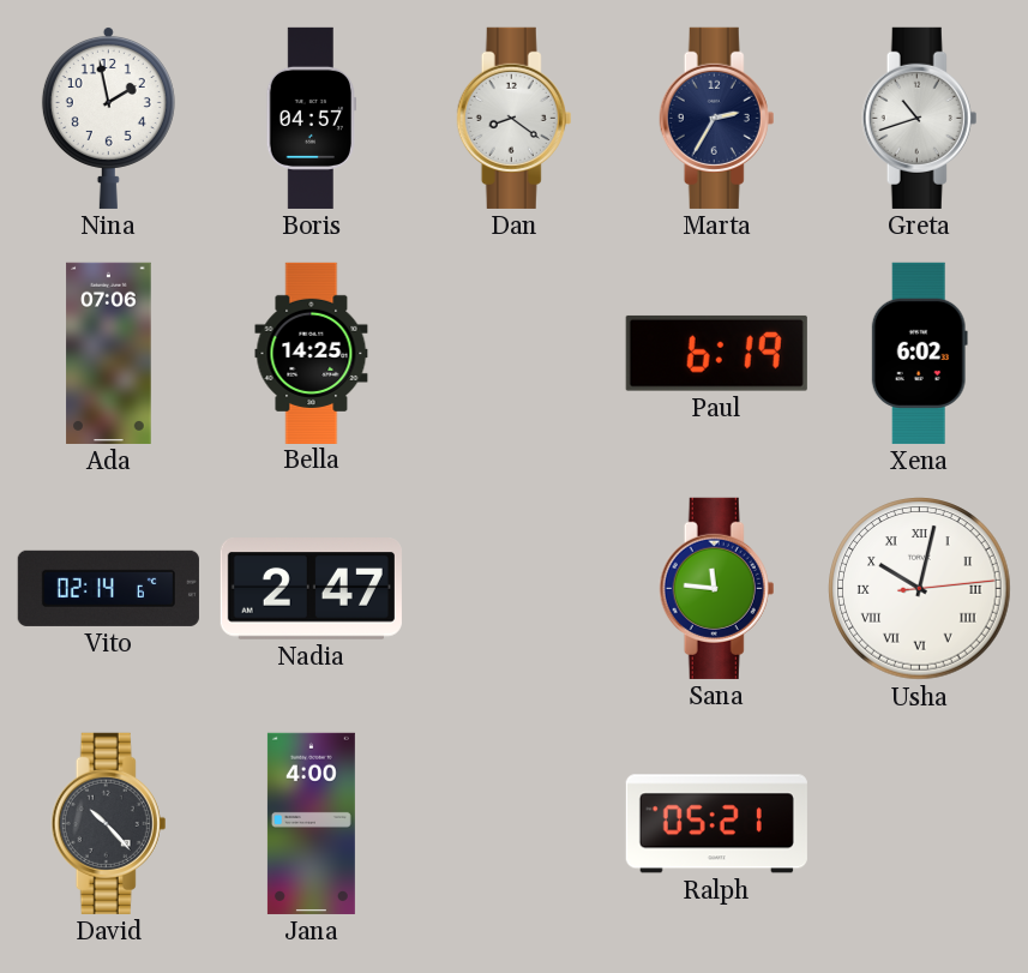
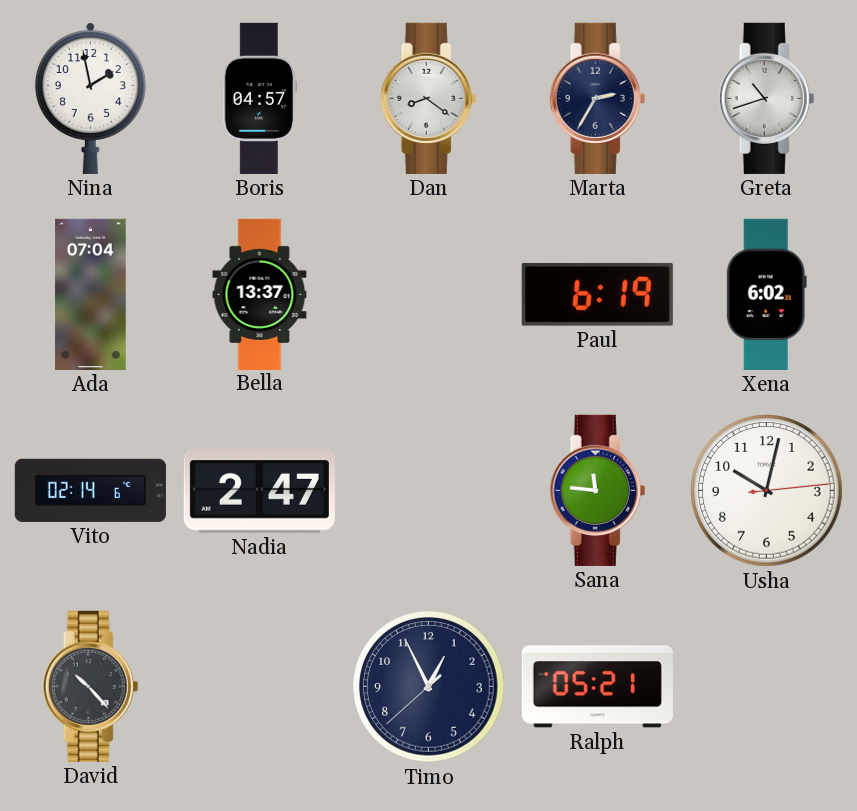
Ada: 07:06 -> 07:04
Bella: 14:25 -> 13:37
Usha numerals: Roman -> Arabic
Jana: 4:00 -> none
Timo: none -> 12:55
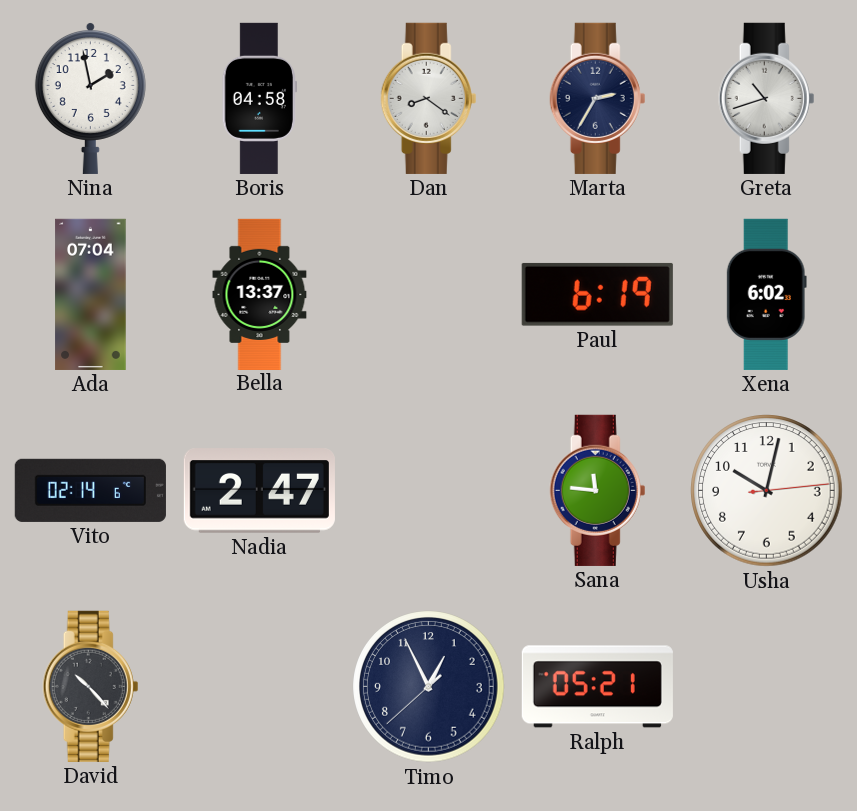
Boris: 04:57 -> 04:58
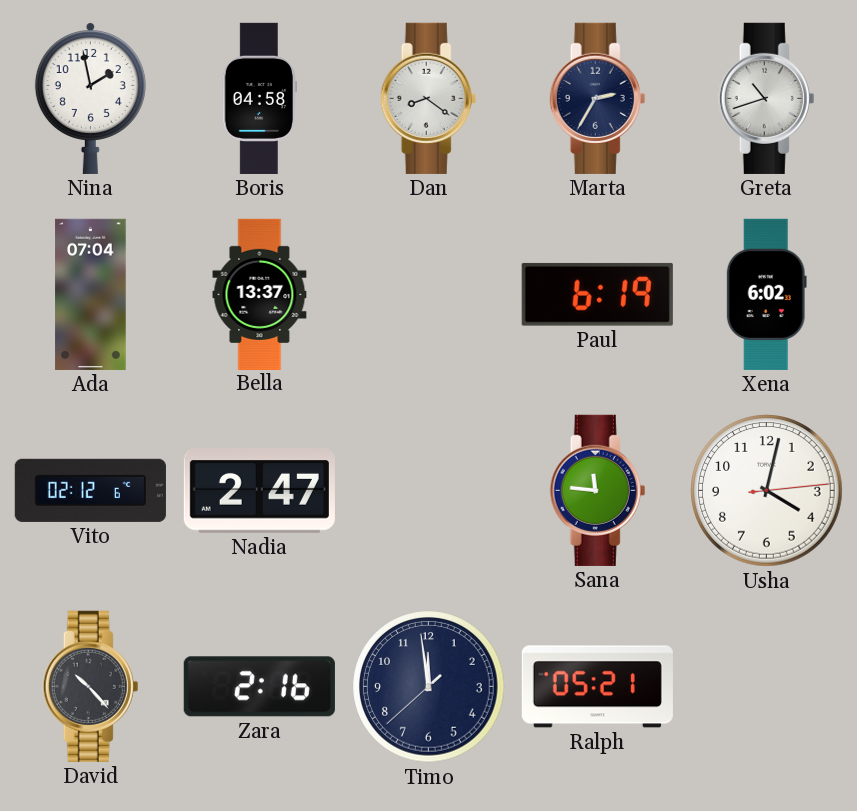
Vito: 02:14 -> 02:12
Usha: 10:02 -> 4:02
Zara: none -> 2:16
Timo: 12:55 -> 11:58
